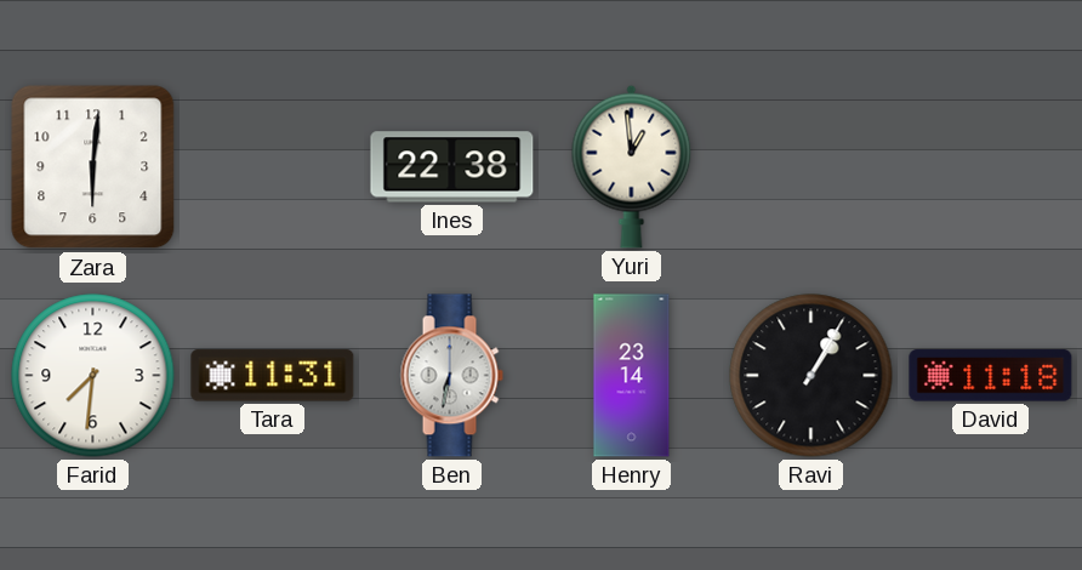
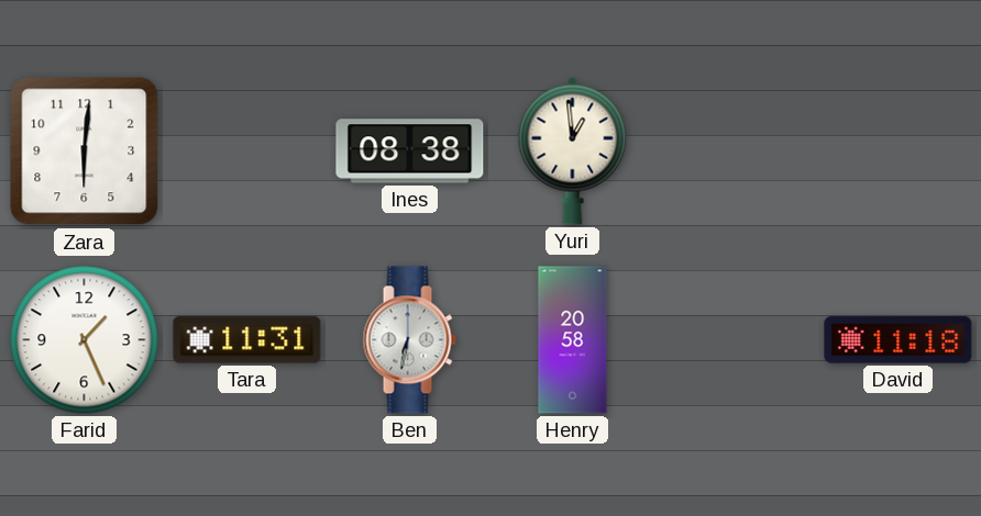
Ines: 22:38 -> 08:38
Farid: 7:31 -> 1:26
Henry: 23:14 -> 20:58
Ravi: 1:05 -> none
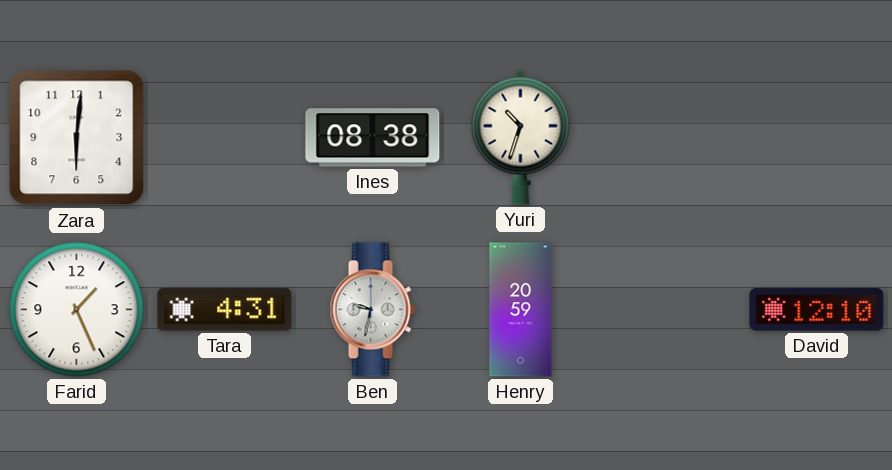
Yuri: 12:59 -> 10:33
Tara: 11:31 -> 4:31
Ben: 6:32 -> 9:32
Henry: 20:58 -> 20:59
David: 11:18 -> 12:10
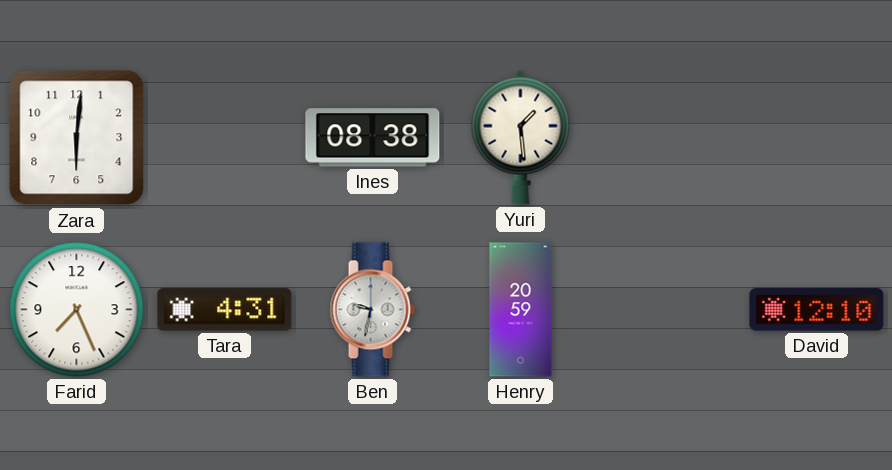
Yuri: 10:33 -> 1:29
Farid: 1:26 -> 7:26
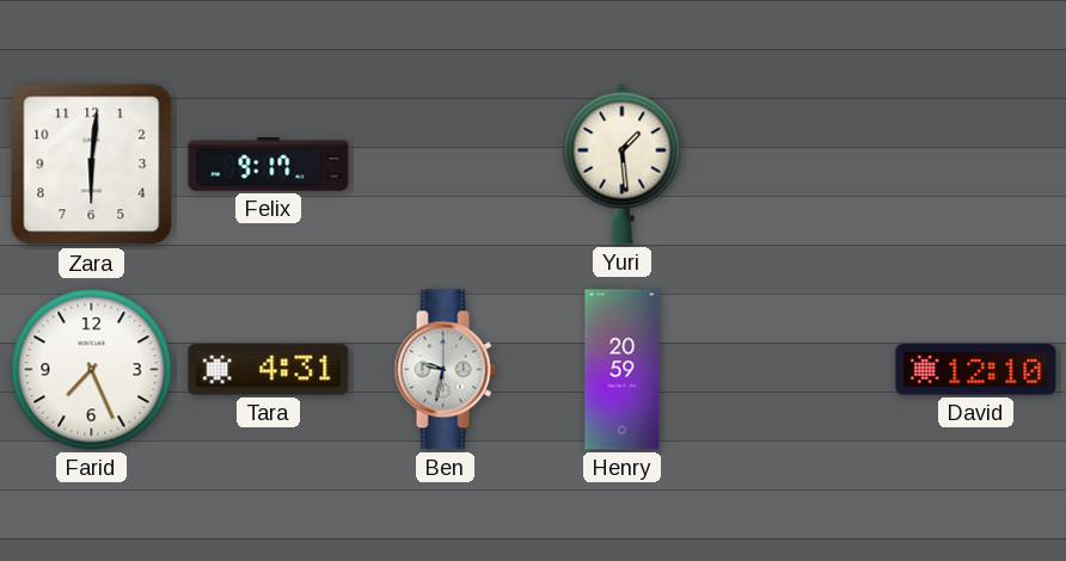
Felix: none -> 9:17
Ines: 08:38 -> none
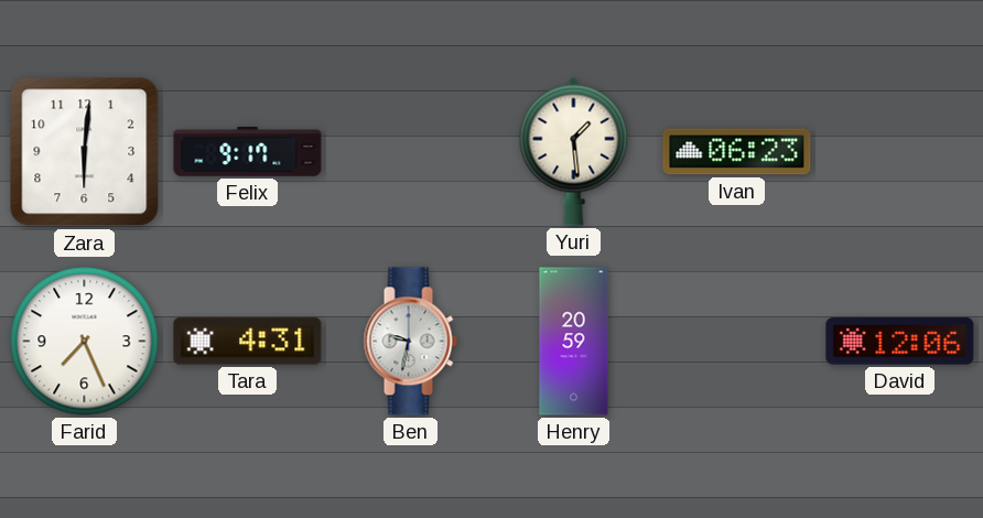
Ivan: none -> 06:23
David: 12:10 -> 12:06
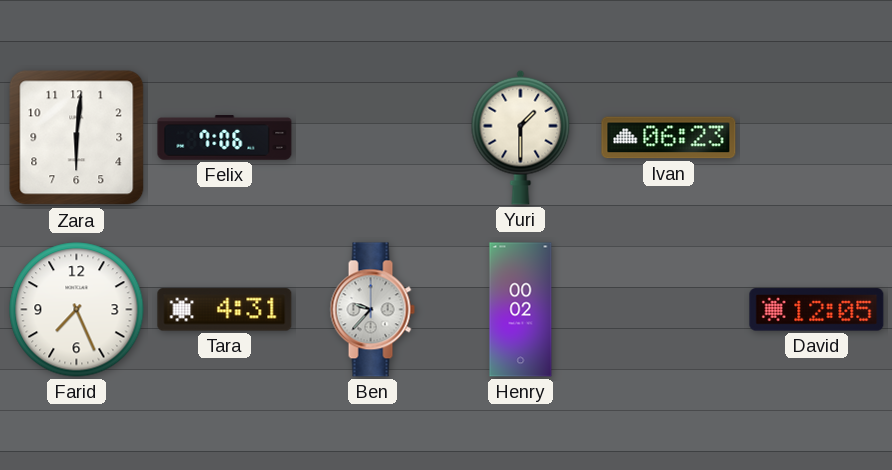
Felix: 9:17 -> 7:06
Yuri: 1:29 -> 1:30
Ben: 9:32 -> 9:37
Henry: 20:59 -> 00:02
David: 12:06 -> 12:05
